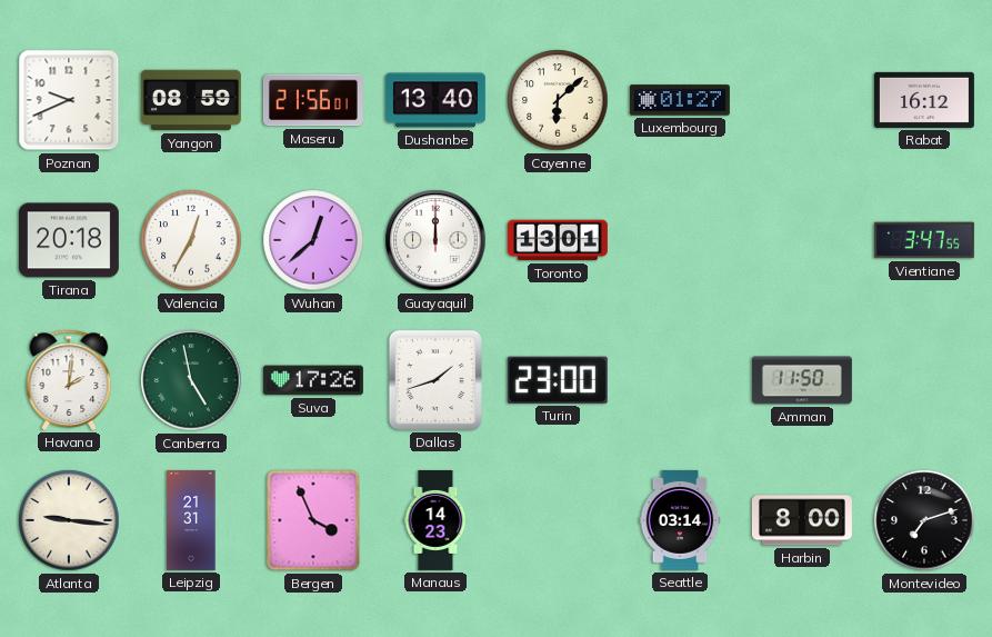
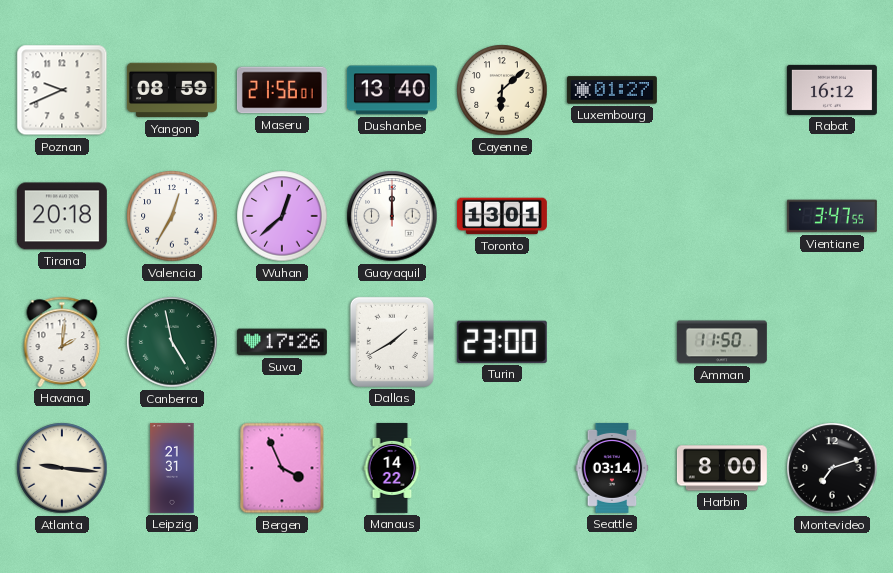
Dallas: 1:42 -> 1:40
Manaus: 14:23 -> 14:22
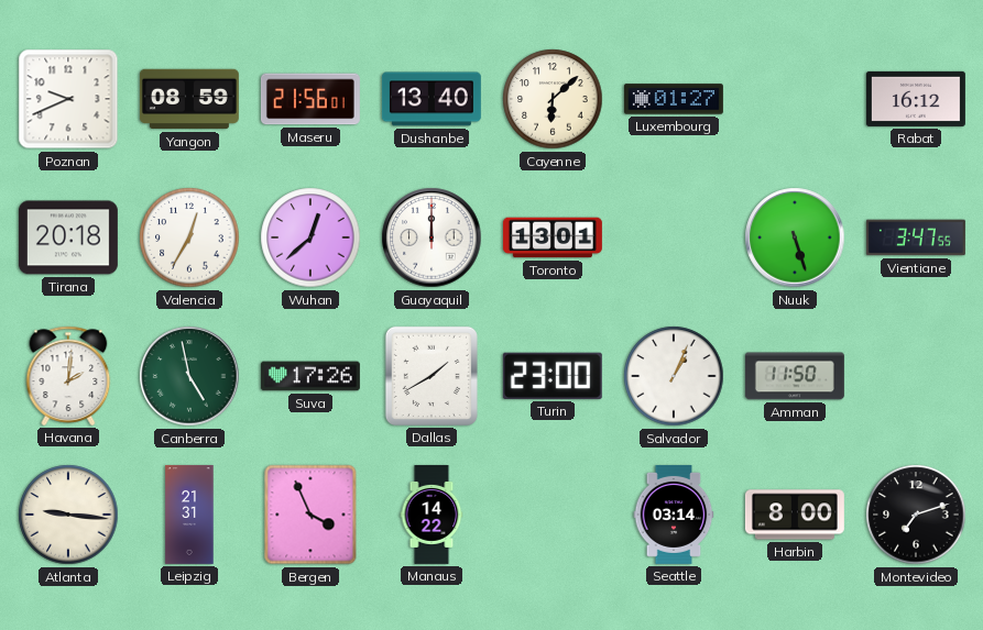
Nuuk: none -> 5:27
Salvador: none -> 1:04
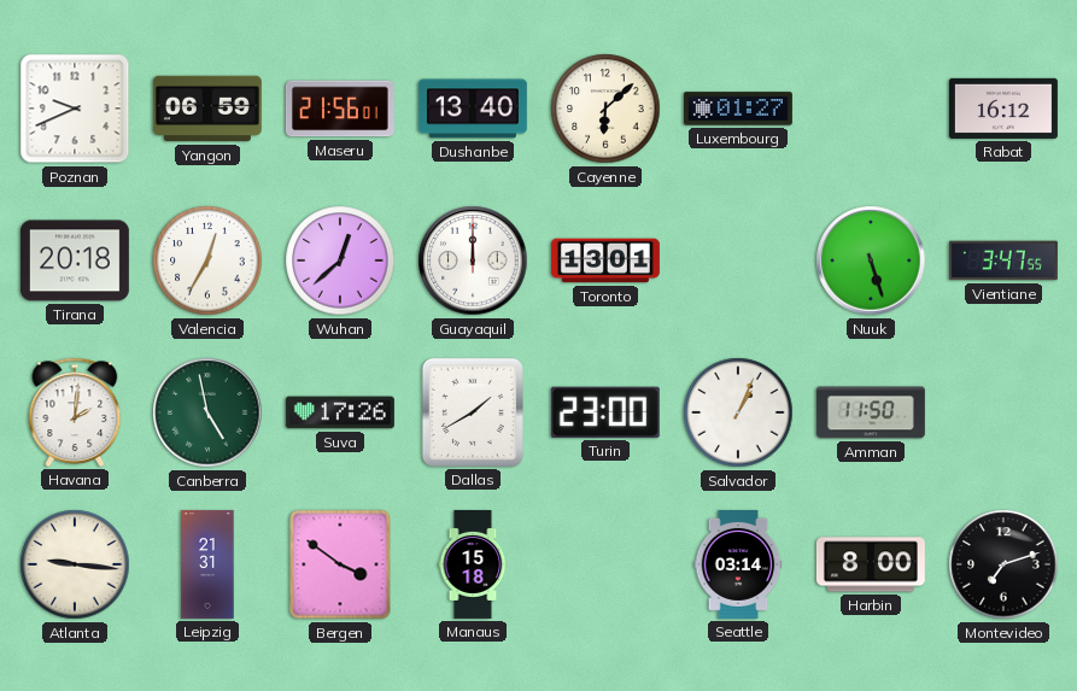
Yangon: 08:59 -> 06:59
Bergen: 3:56 -> 3:51
Manaus: 14:22 -> 15:18
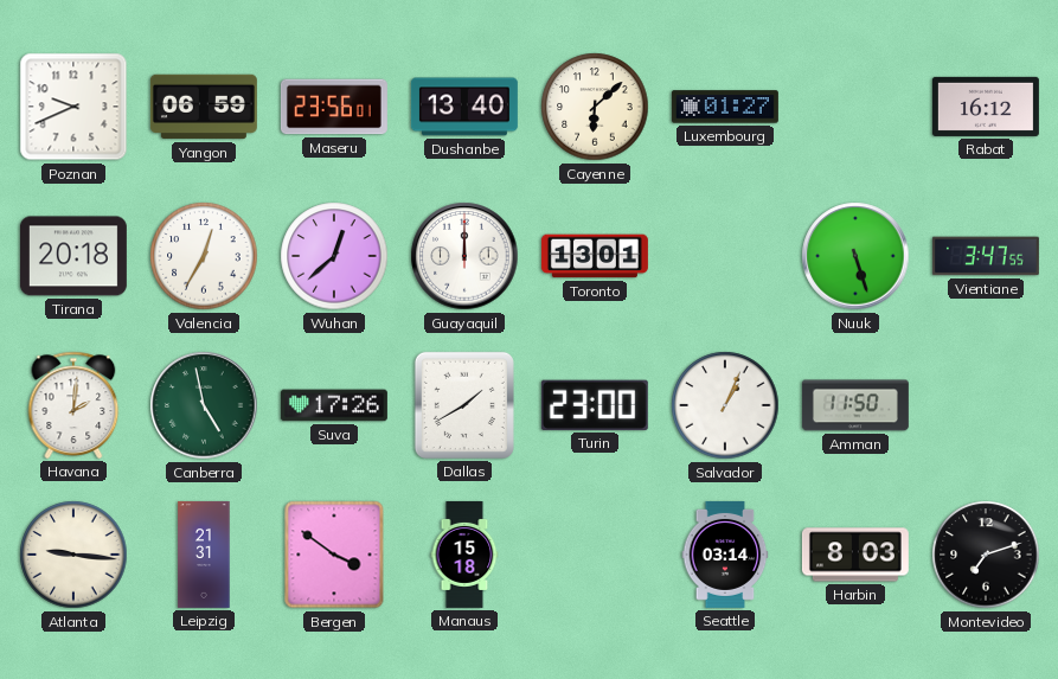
Maseru: 21:56 -> 23:56
Harbin: 8:00 -> 8:03
